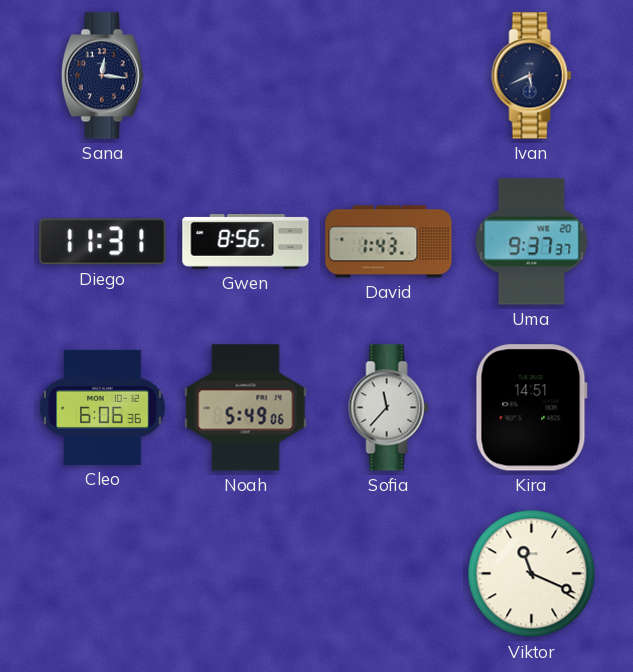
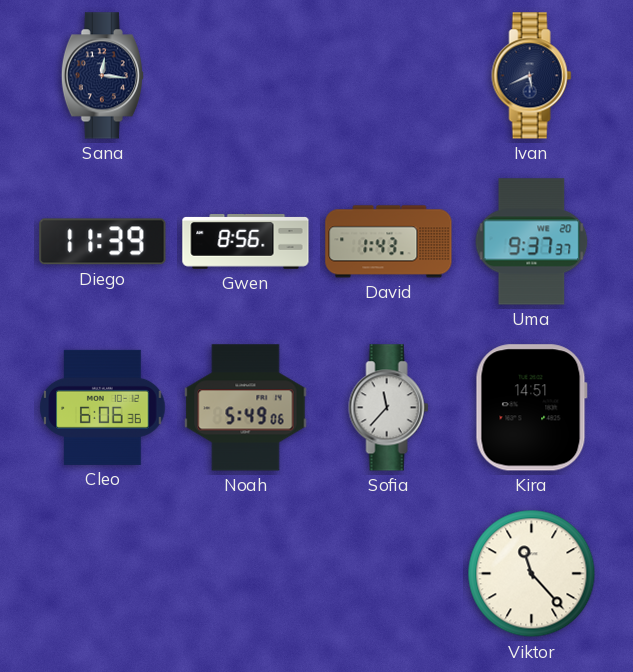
Diego: 11:31 -> 11:39
Viktor: 11:19 -> 11:23
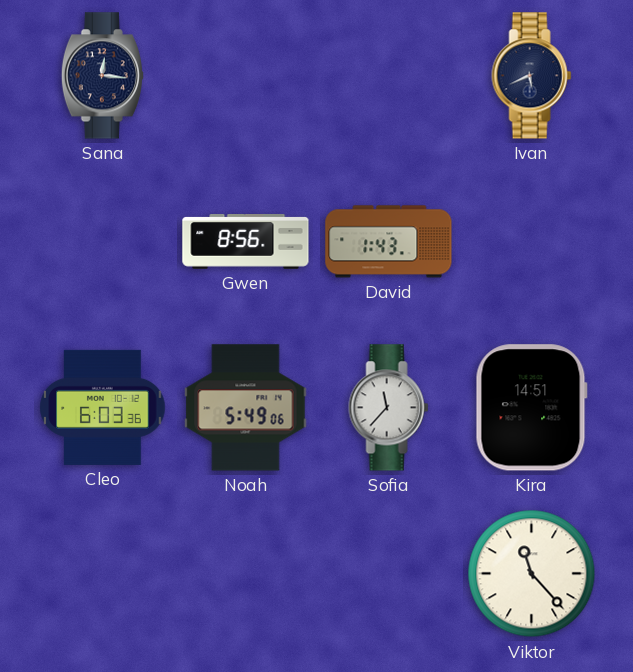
Diego: 11:39 -> none
Uma: 9:37 -> none
Cleo: 6:06 -> 6:03
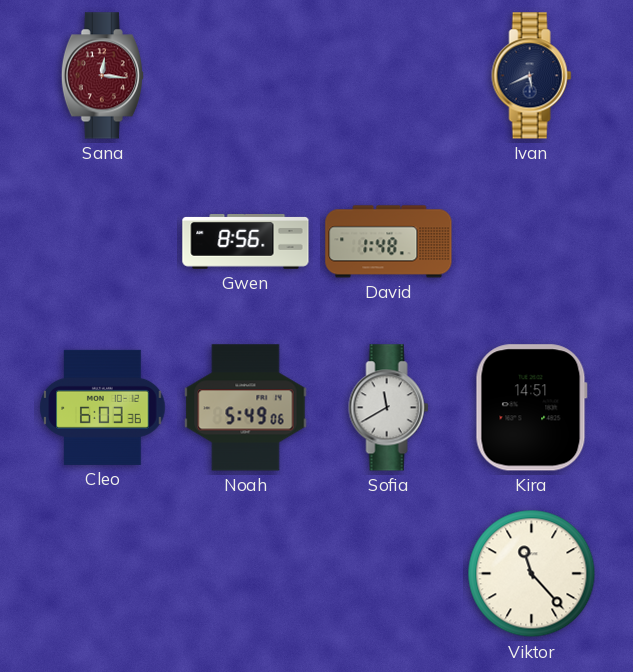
Sana dial: navy -> burgundy
David: 1:43 -> 1:48
Sofia: 11:37 -> 11:40
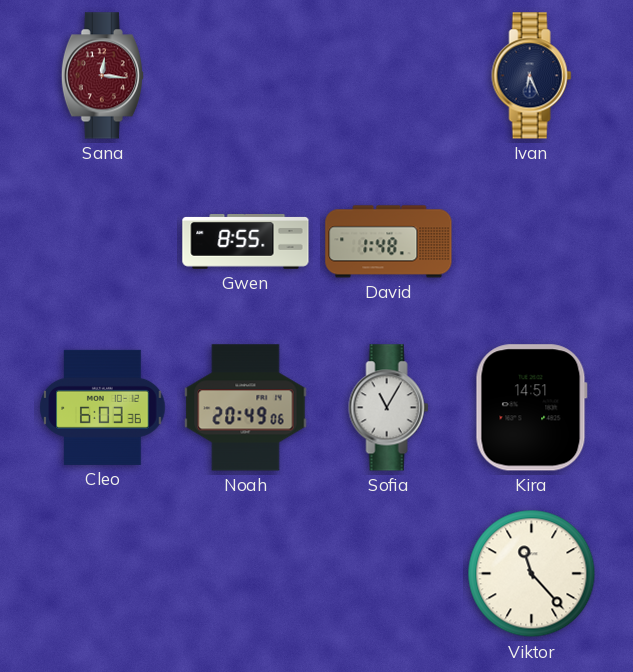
Ivan: 5:41 -> 6:26
Gwen: 8:56 -> 8:55
Noah: 5:49 -> 20:49
Sofia: 11:40 -> 11:05
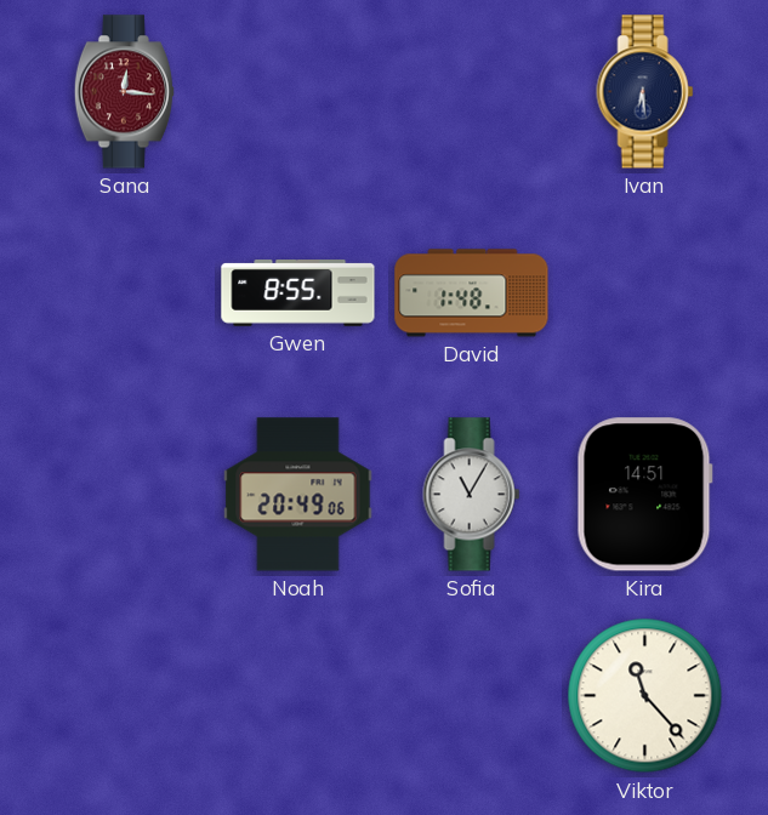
Ivan: 6:26 -> 6:29
Cleo: 6:03 -> none
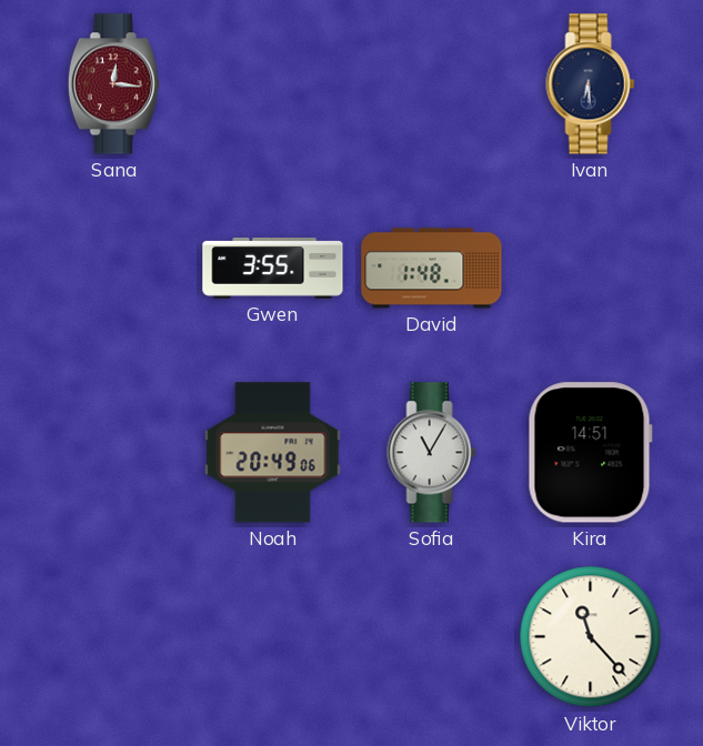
Gwen: 8:55 -> 3:55
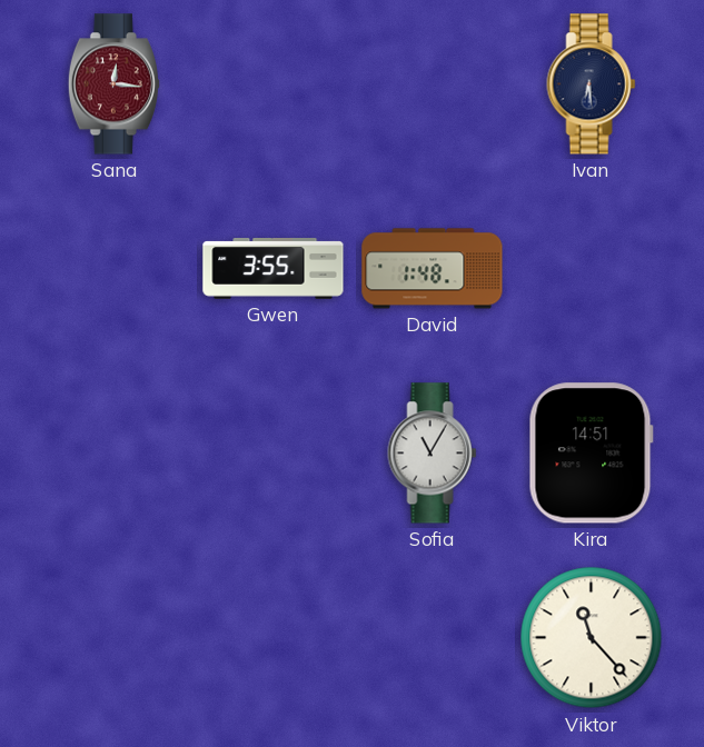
Noah: 20:49 -> none
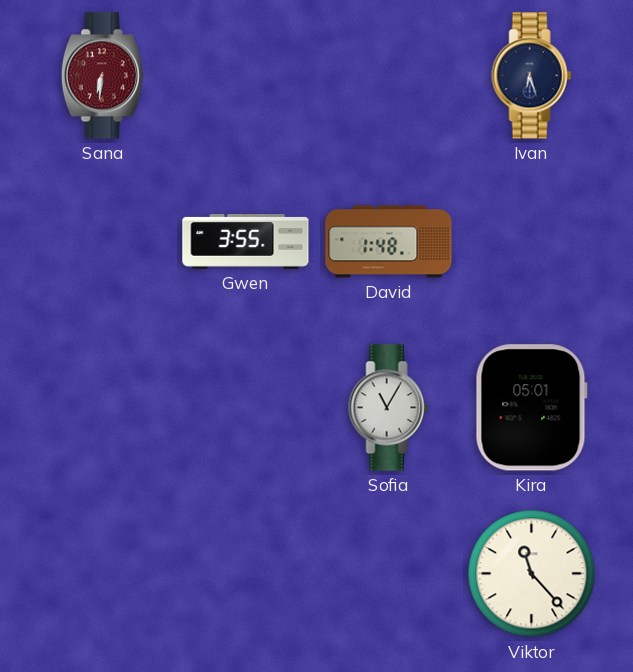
Sana: 12:16 -> 6:31
Ivan: 6:29 -> 6:27
Kira: 14:51 -> 05:01
